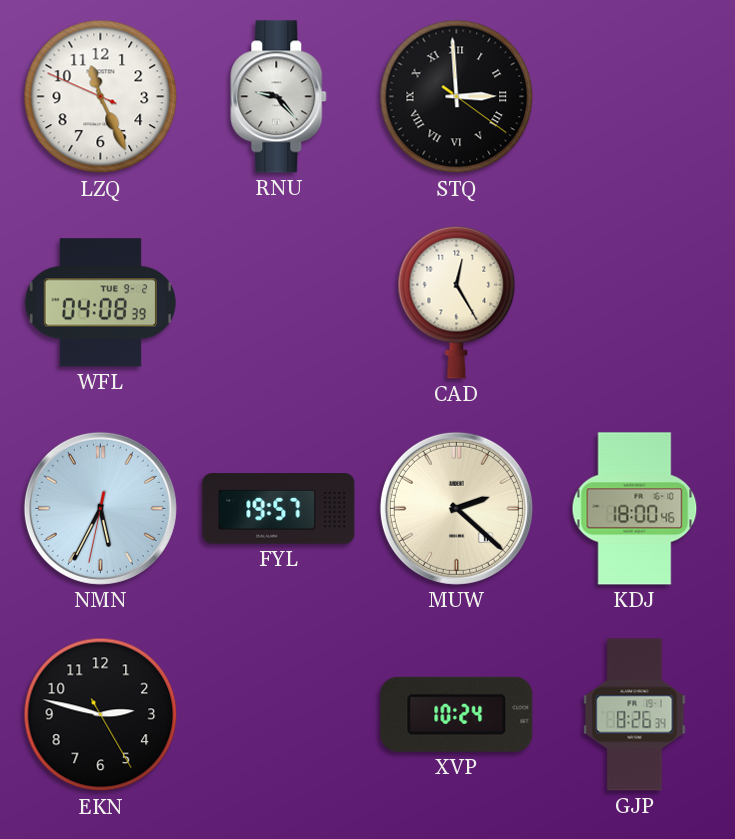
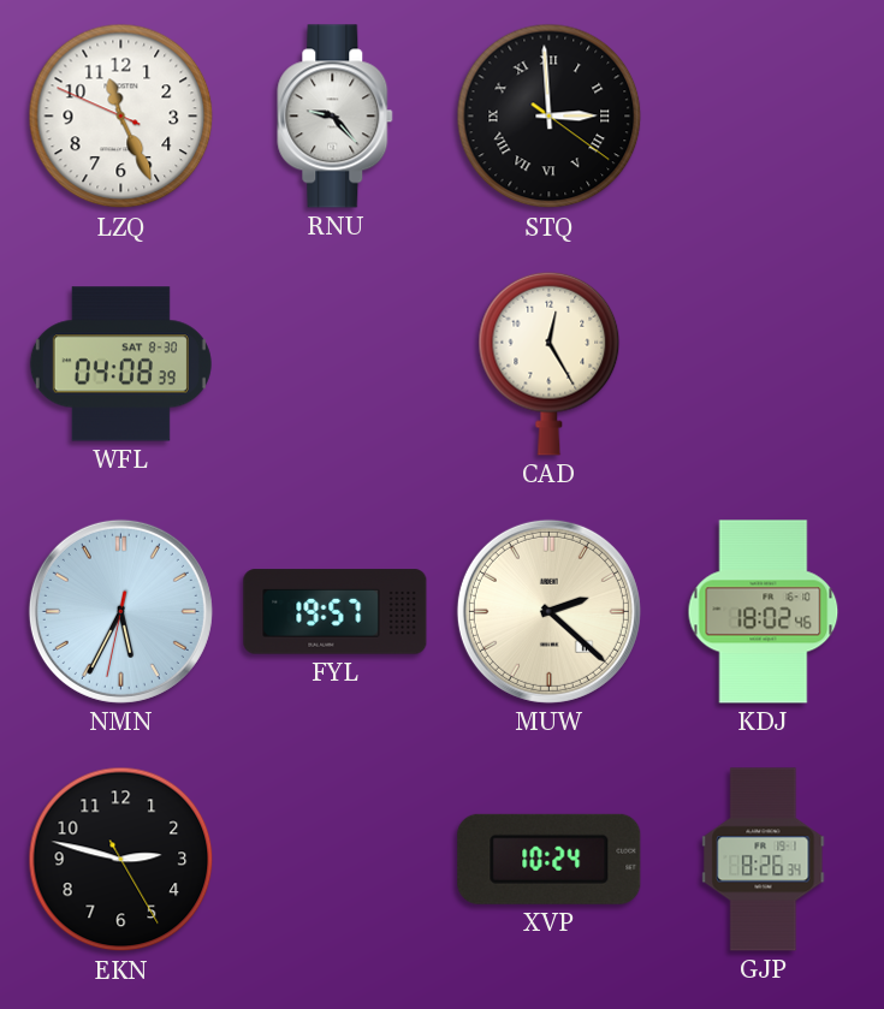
WFL date: TUE 9-2 -> SAT 8-30
KDJ: 18:00 -> 18:02
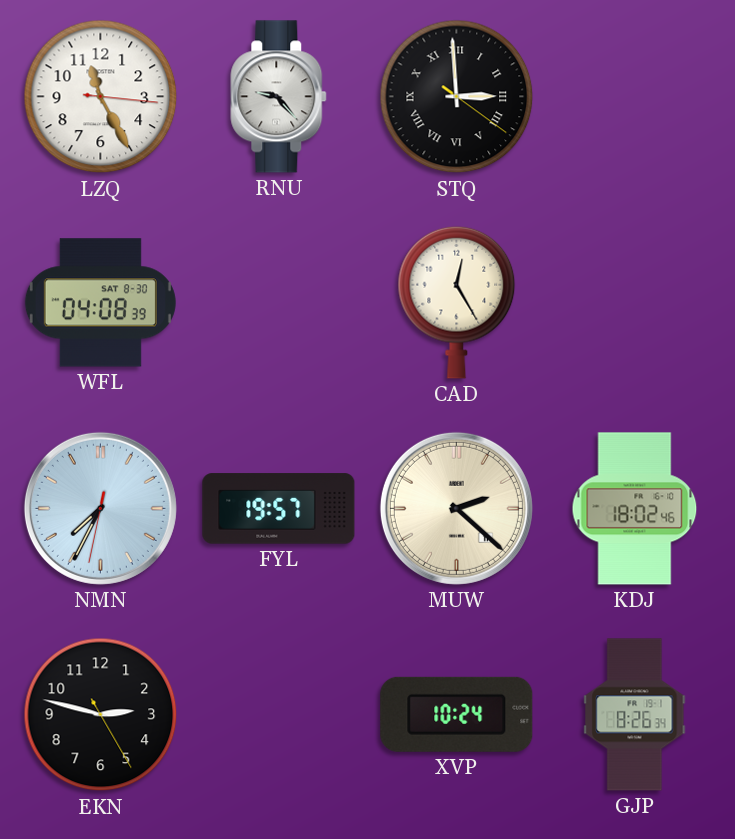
LZQ: 11:25:49 -> 11:25:16
NMN: 5:34 -> 7:34
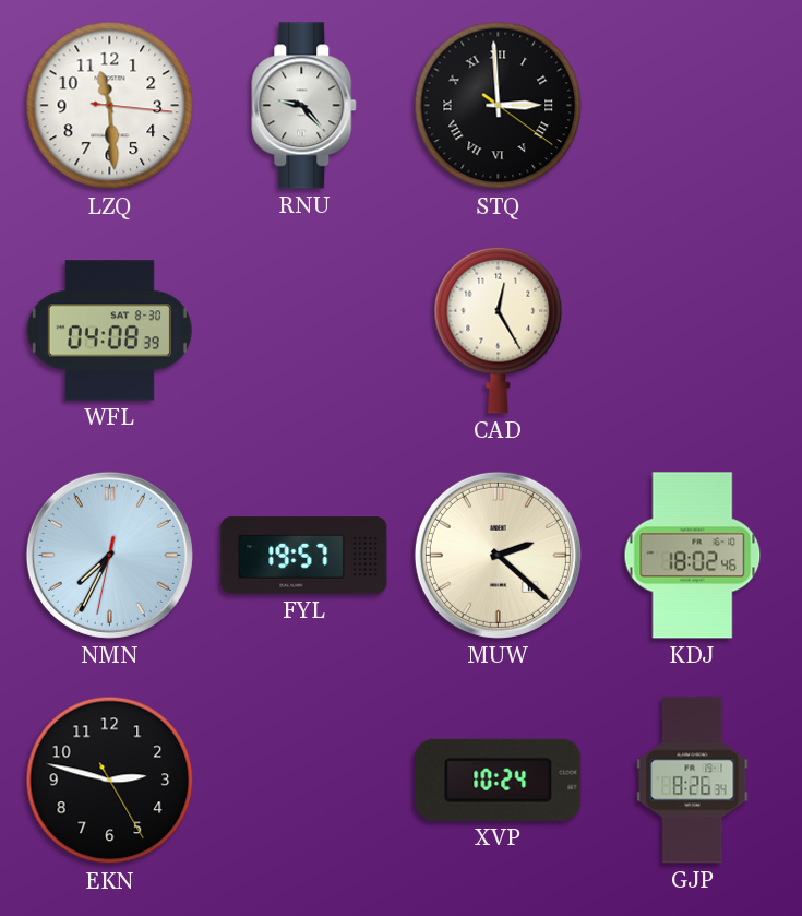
LZQ: 11:25 -> 11:29
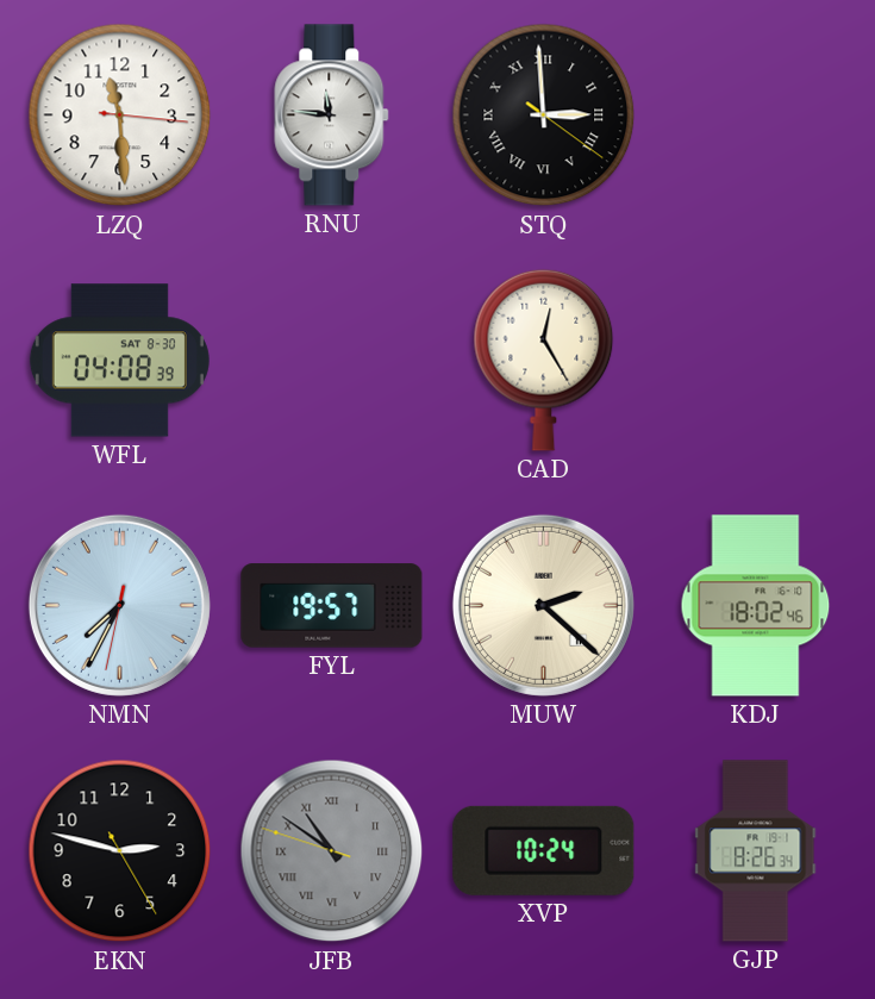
RNU: 9:23 -> 11:46
JFB: none -> 10:50
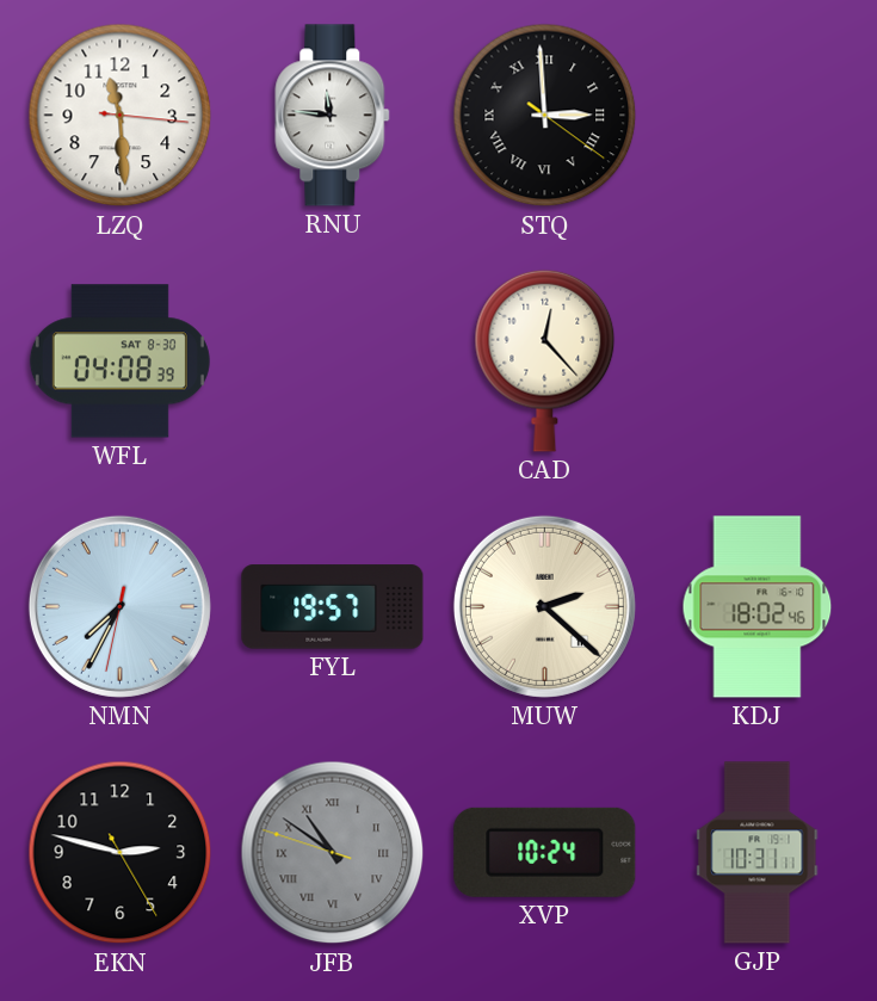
CAD: 12:25 -> 12:23
GJP: 8:26 -> 10:31
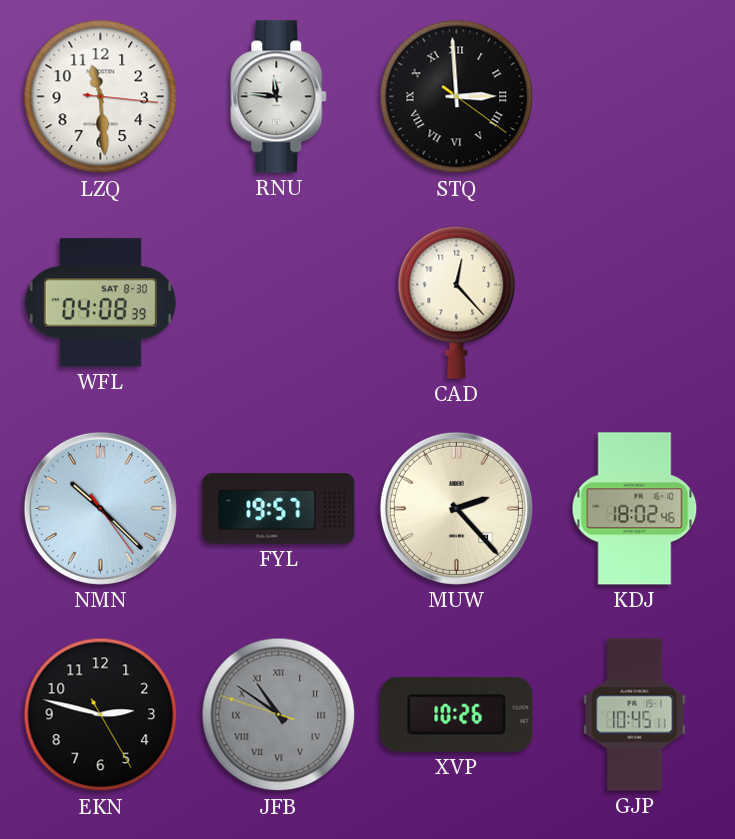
NMN: 7:34 -> 10:22
MUW: 2:22 -> 2:23
XVP: 10:24 -> 10:26
GJP: 10:31 -> 10:45
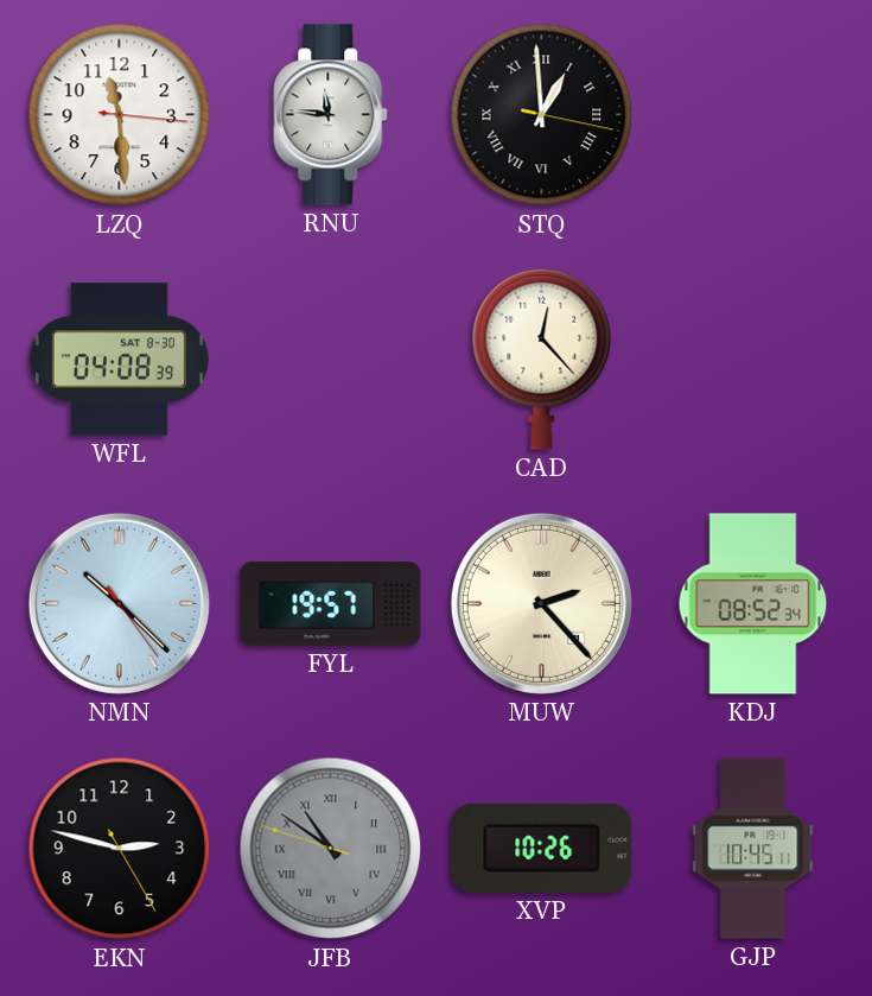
STQ: 2:59 -> 12:59
KDJ: 18:02 -> 08:52
